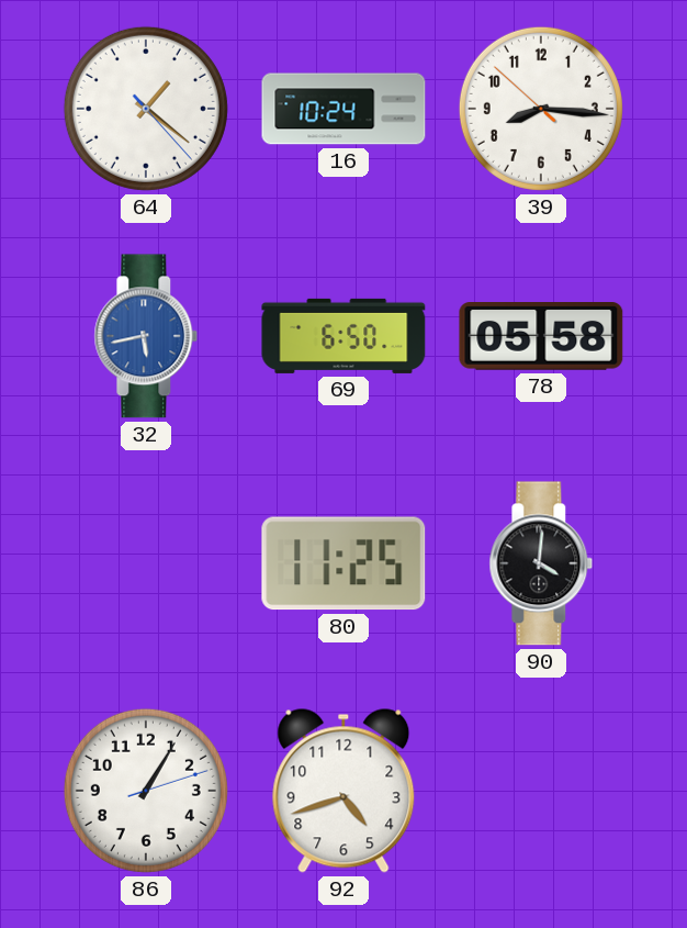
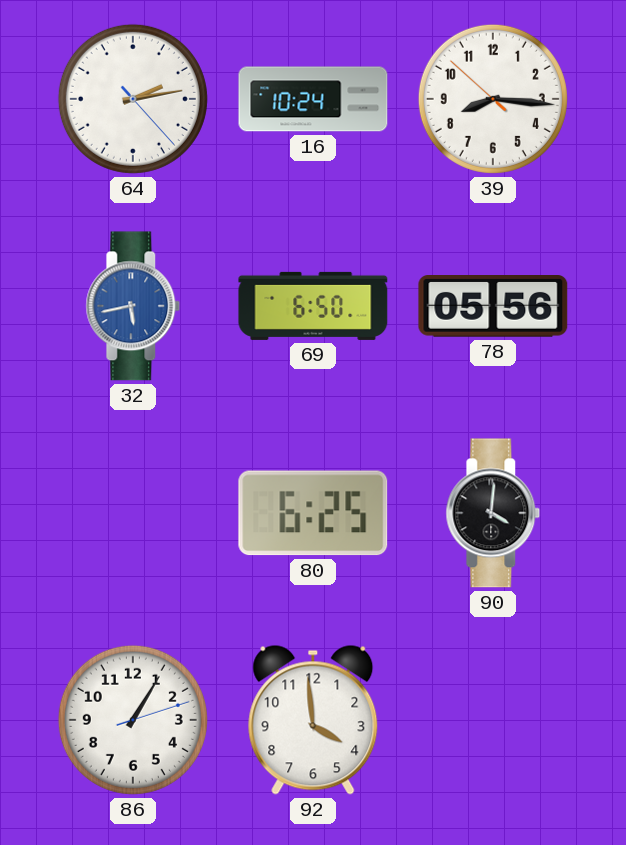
64: 1:21 -> 2:13
78: 05:58 -> 05:56
80: 11:25 -> 6:25
92: 4:42 -> 3:59
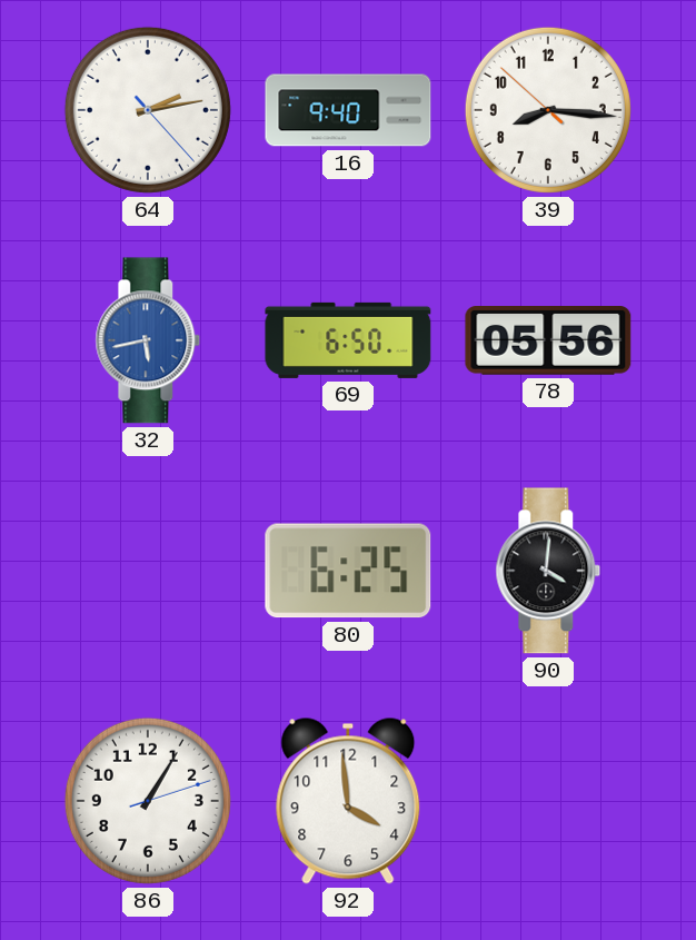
16: 10:24 -> 9:40
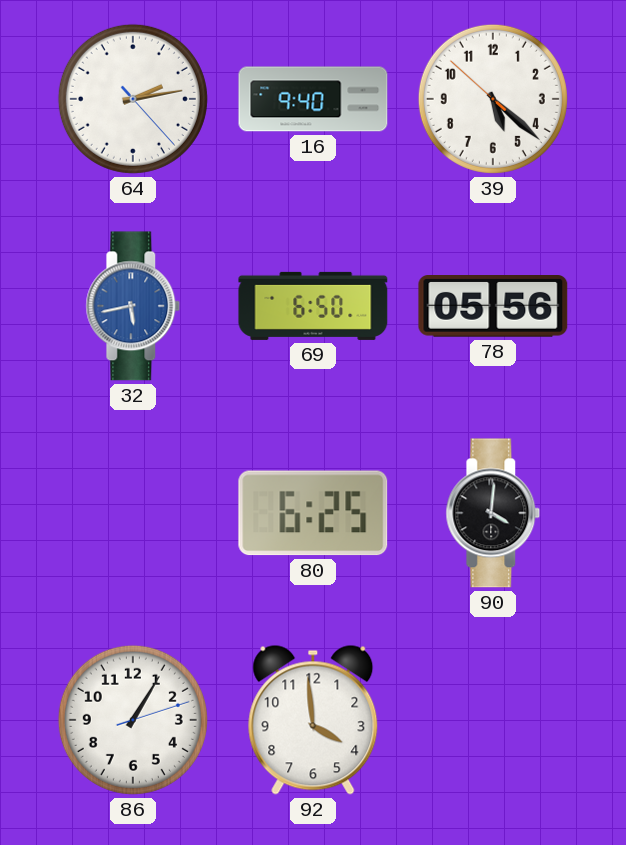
39: 8:15 -> 5:21
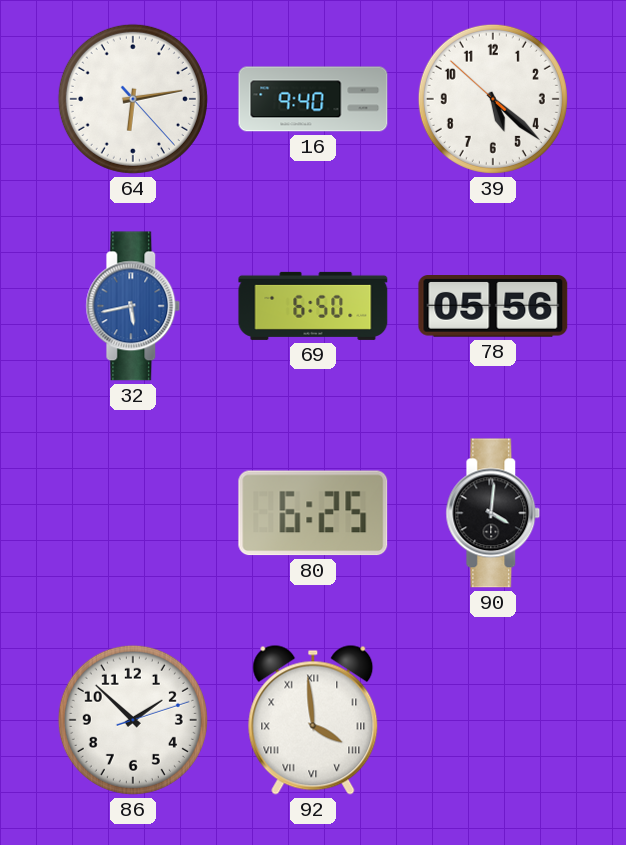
64: 2:13 -> 6:13
86: 1:05 -> 1:52
92 numerals: Arabic -> Roman
